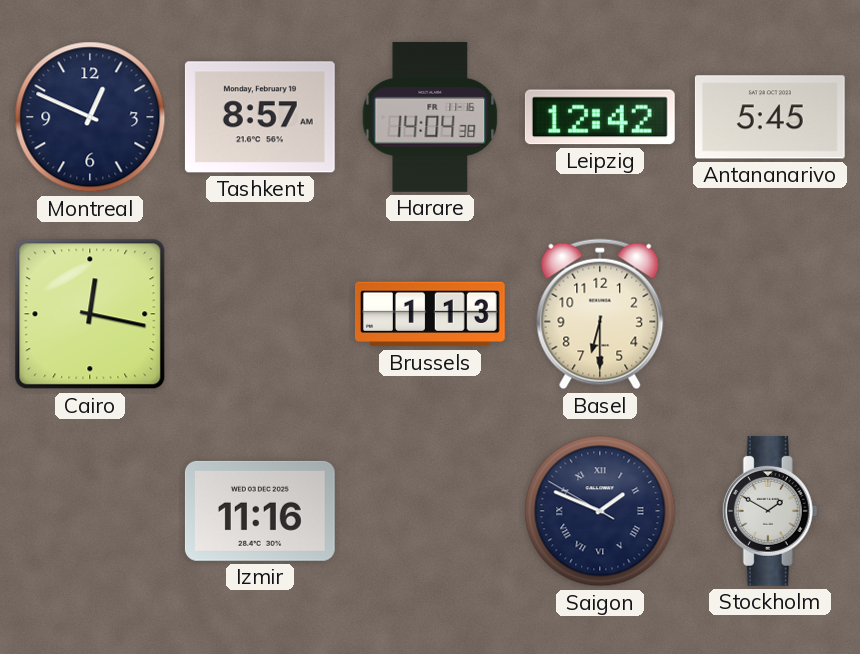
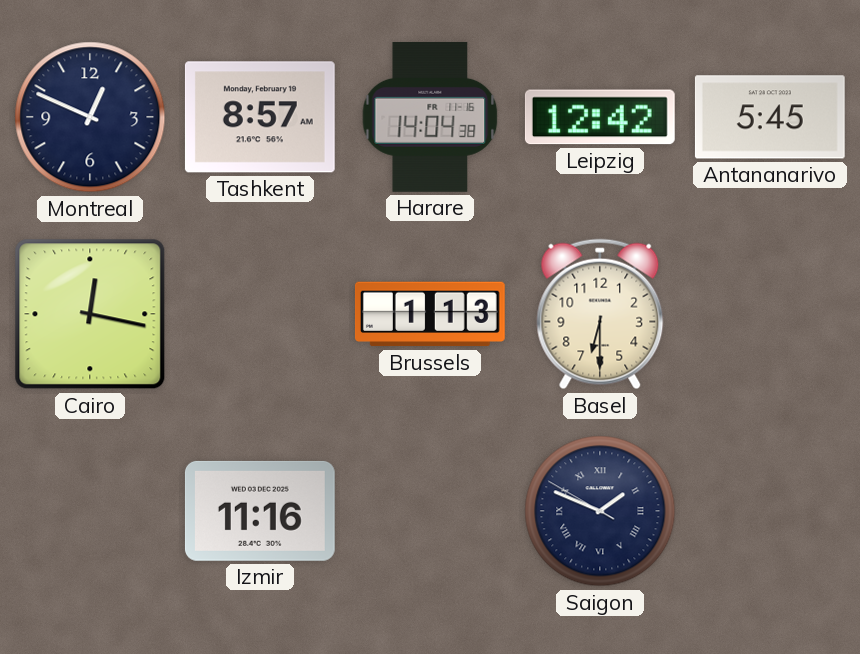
Stockholm: 1:50 -> none
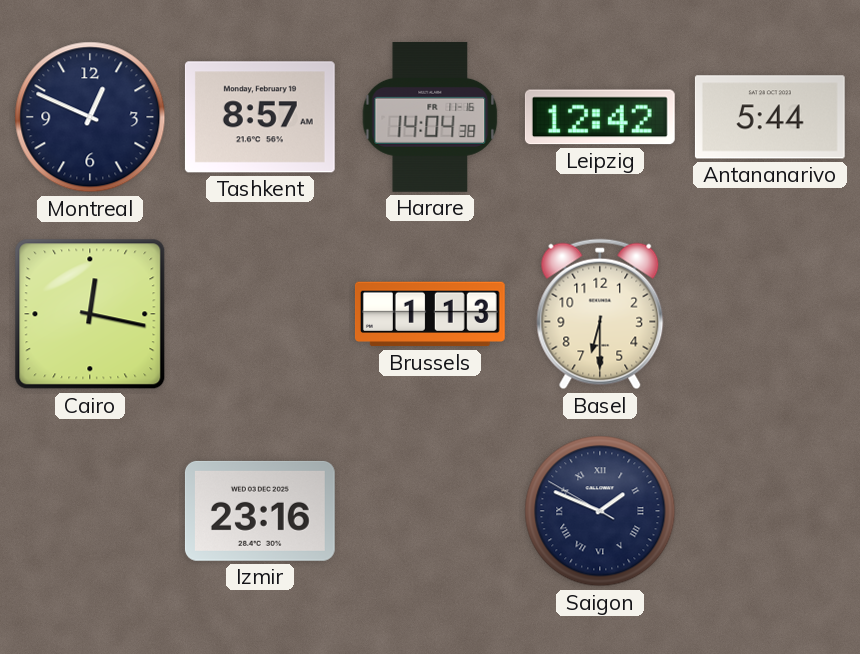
Antananarivo: 5:45 -> 5:44
Izmir: 11:16 -> 23:16
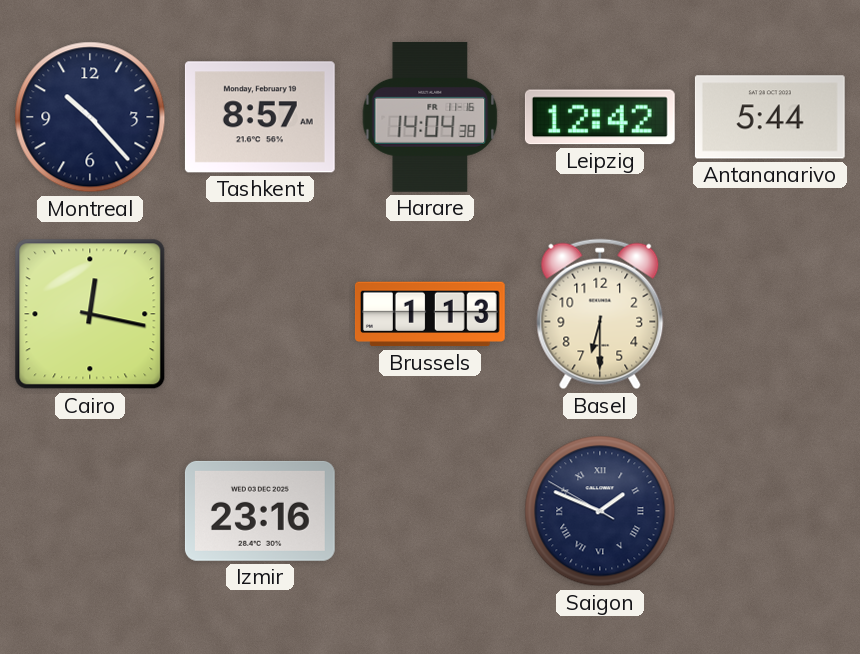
Montreal: 12:49 -> 10:23
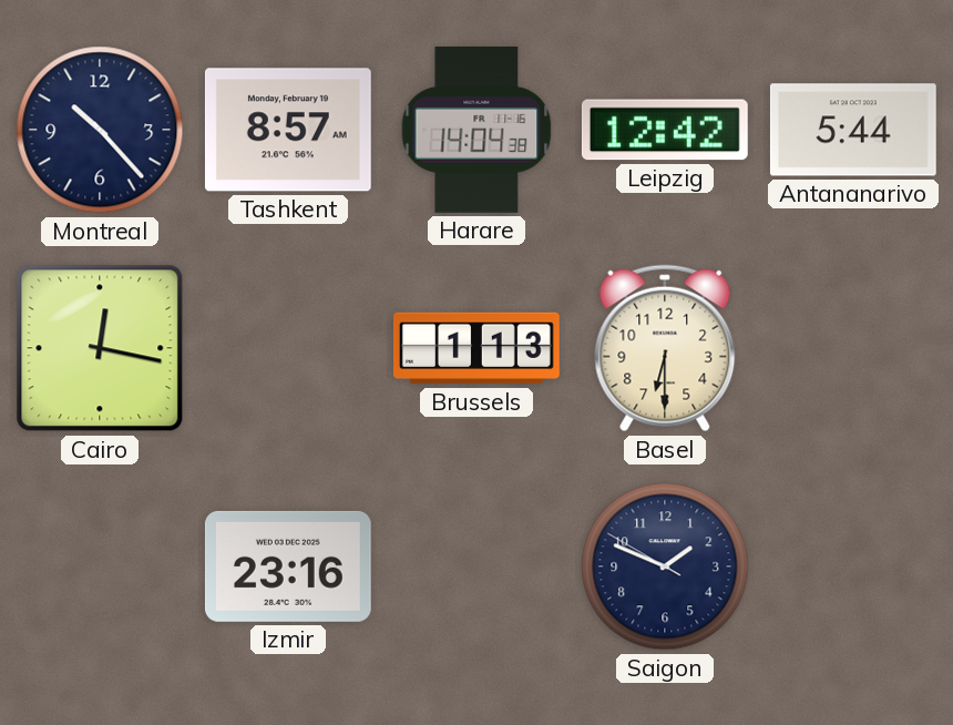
Saigon numerals: Roman -> Arabic
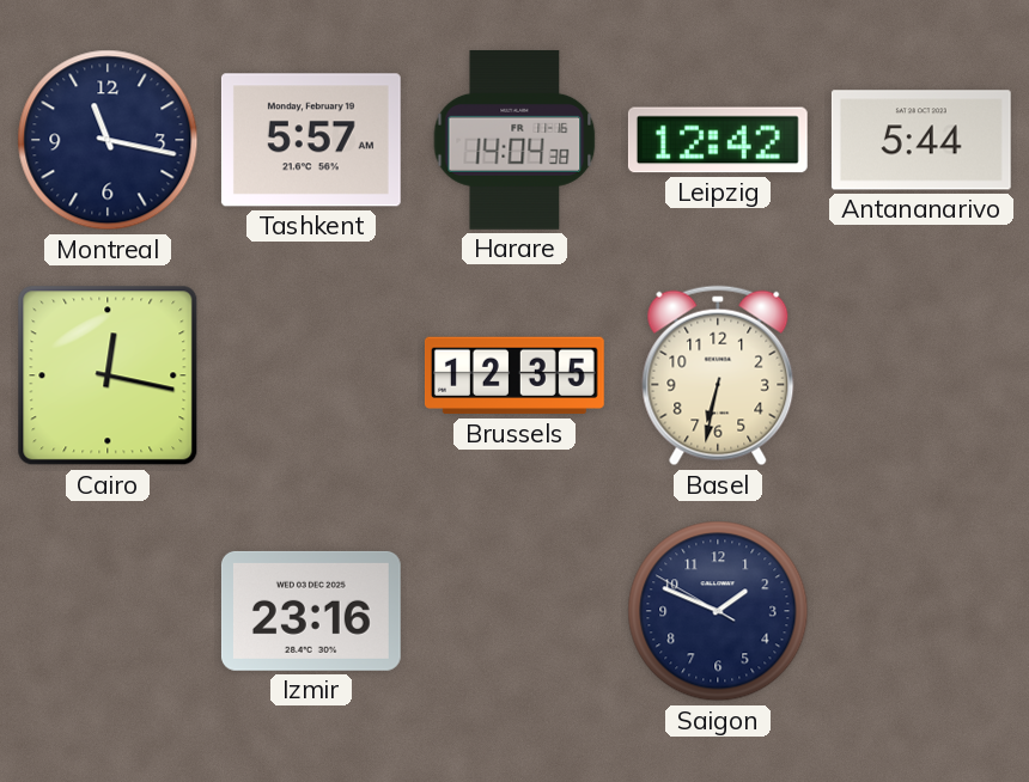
Montreal: 10:23 -> 11:17
Tashkent: 8:57 -> 5:57
Brussels: 1:13 -> 12:35
Basel: 6:30 -> 6:32
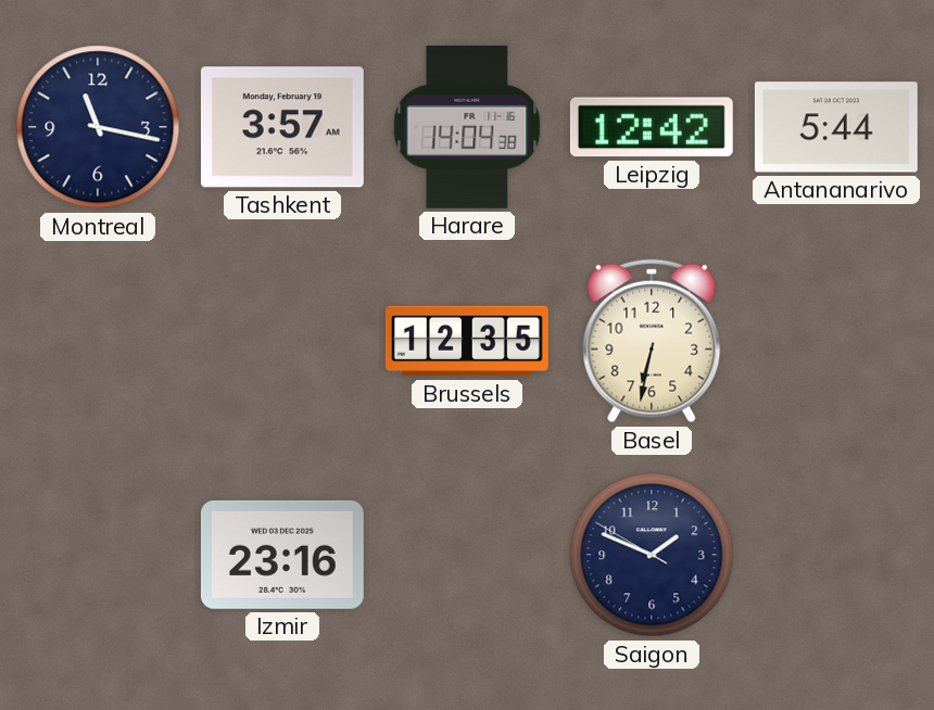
Tashkent: 5:57 -> 3:57
Cairo: 12:17 -> none
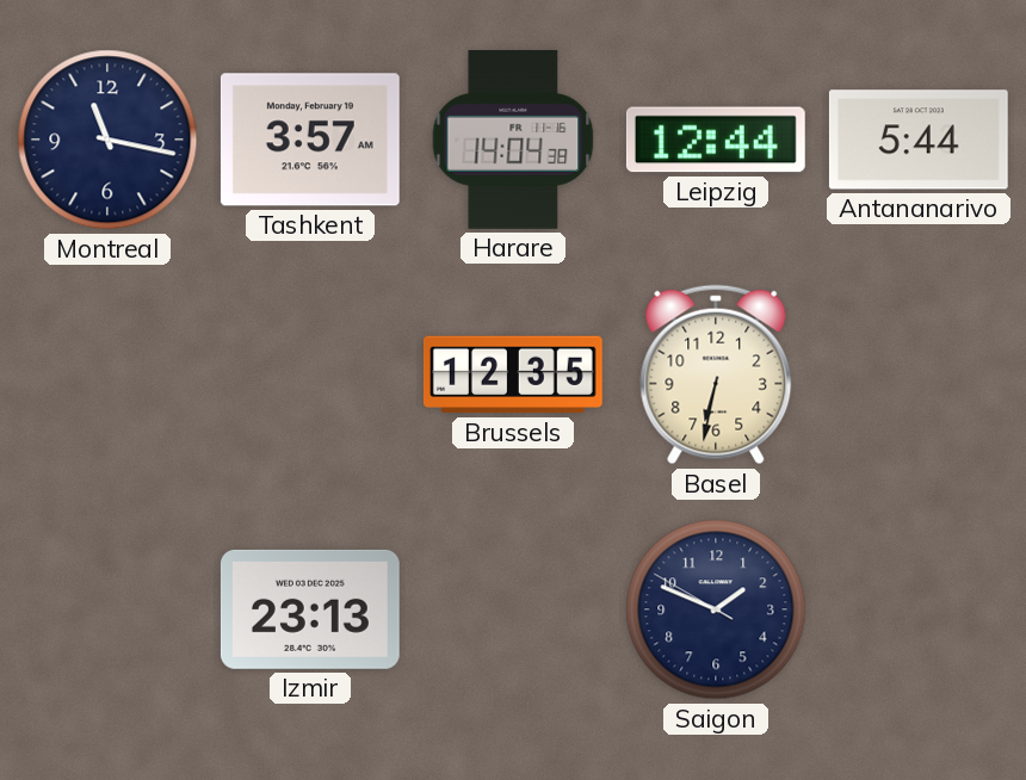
Leipzig: 12:42 -> 12:44
Izmir: 23:16 -> 23:13
